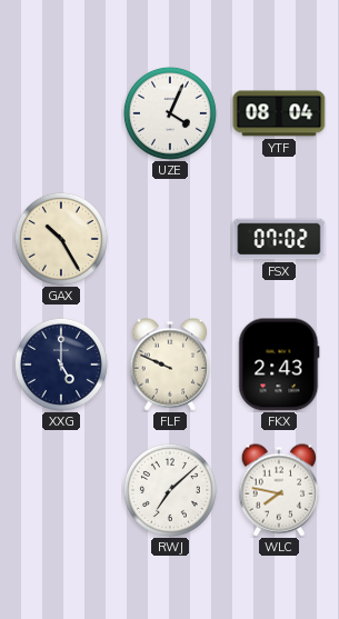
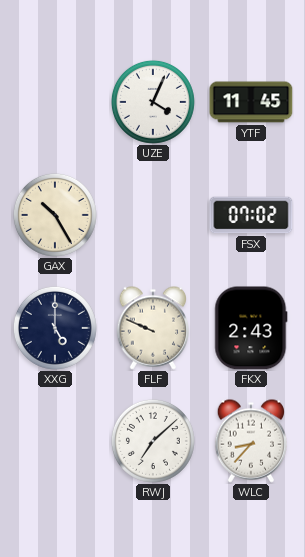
YTF: 08:04 -> 11:45
WLC: 7:47 -> 8:37
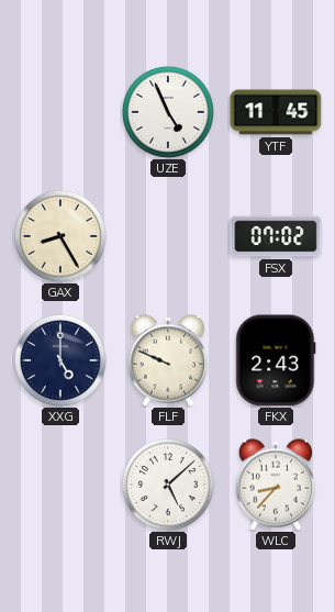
UZE: 4:04 -> 4:56
GAX: 10:25 -> 8:25
RWJ: 7:08 -> 5:08
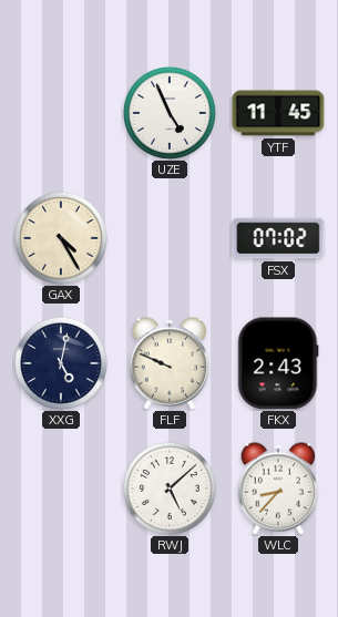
GAX: 8:25 -> 4:25
XXG: 5:00 -> 5:02
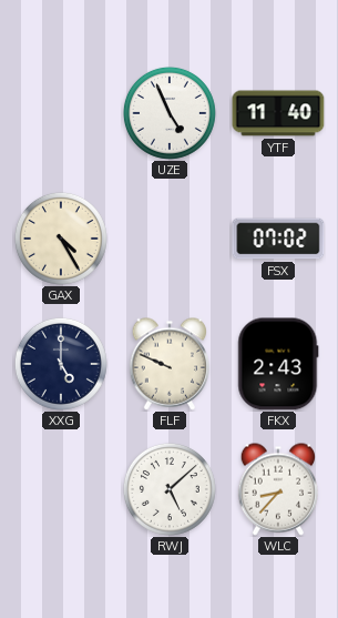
YTF: 11:45 -> 11:40
XXG: 5:02 -> 5:00
